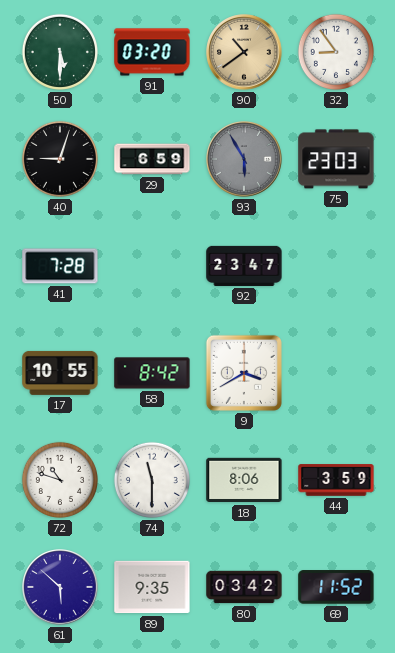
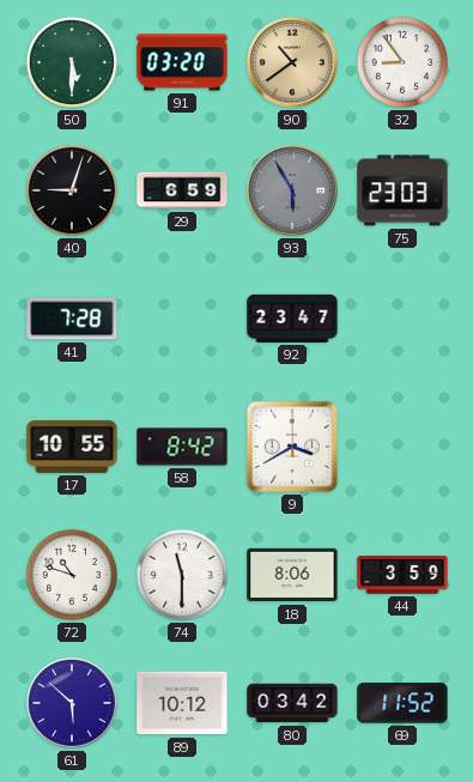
89: 9:35 -> 10:12
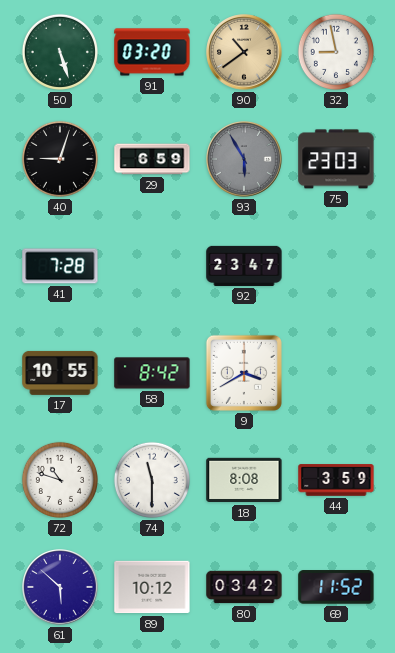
50: 5:30 -> 5:27
32: 8:54 -> 8:58
18: 8:06 -> 8:08
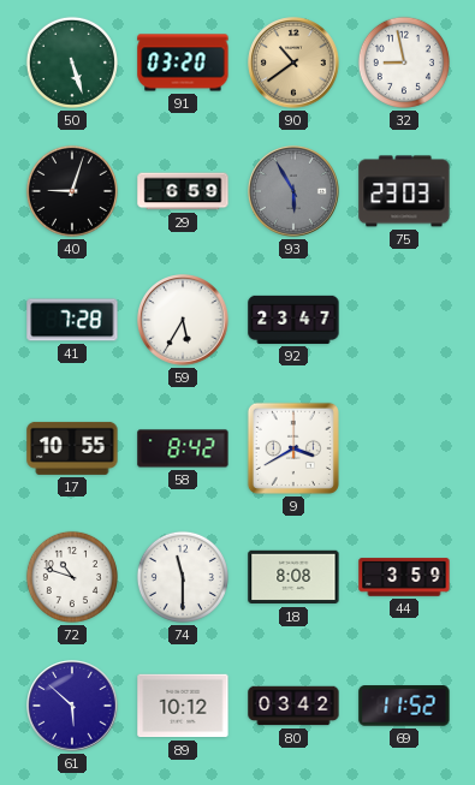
59: none -> 5:35
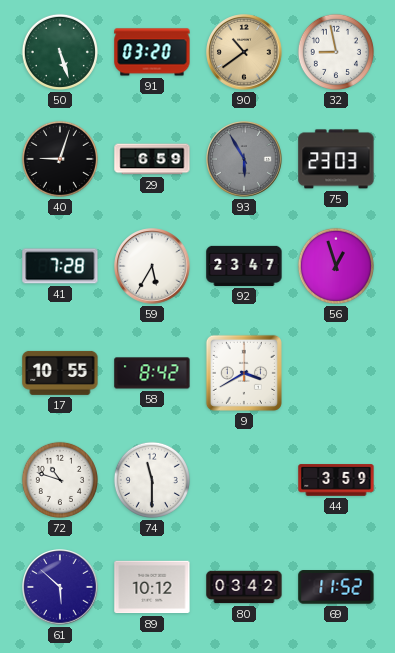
56: none -> 12:57
18: 8:08 -> none
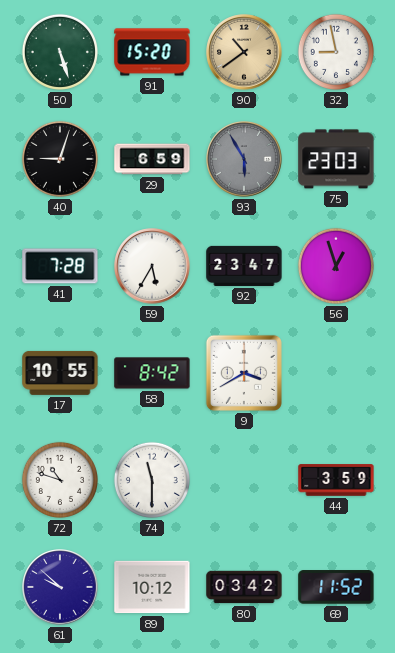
91: 03:20 -> 15:20
61: 5:52 -> 9:52
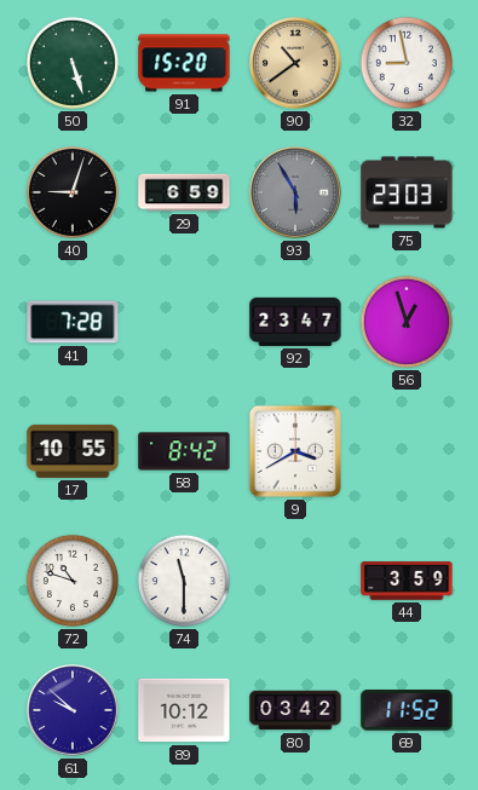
59: 5:35 -> none
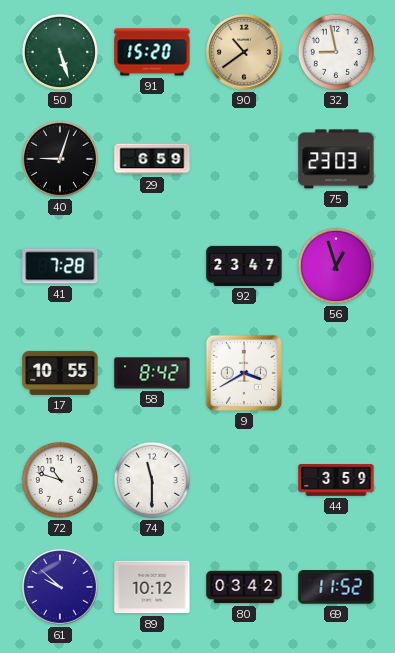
93: 5:55 -> none
